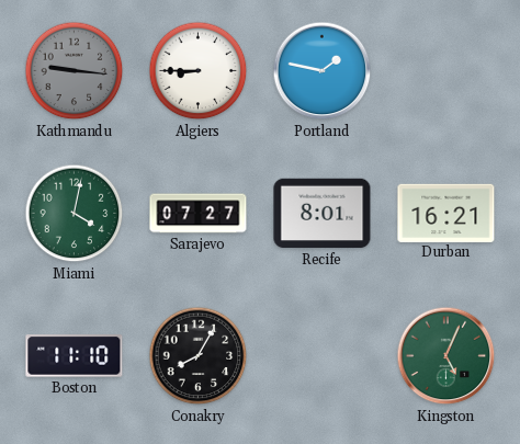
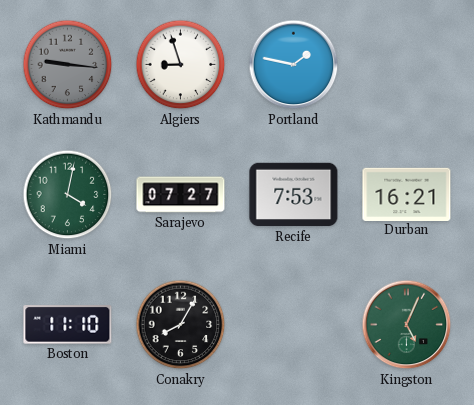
Algiers: 8:45 -> 8:57
Recife: 8:01 -> 7:53
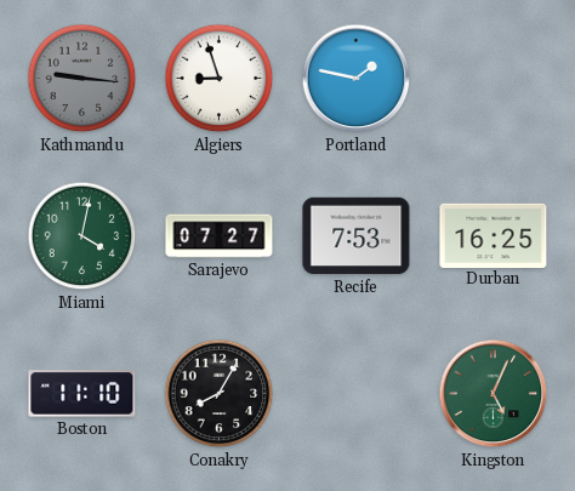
Durban: 16:21 -> 16:25
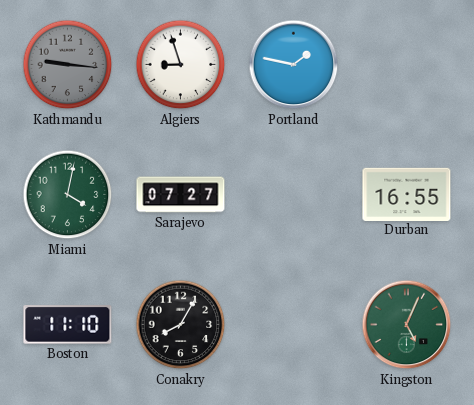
Recife: 7:53 -> none
Durban: 16:25 -> 16:55
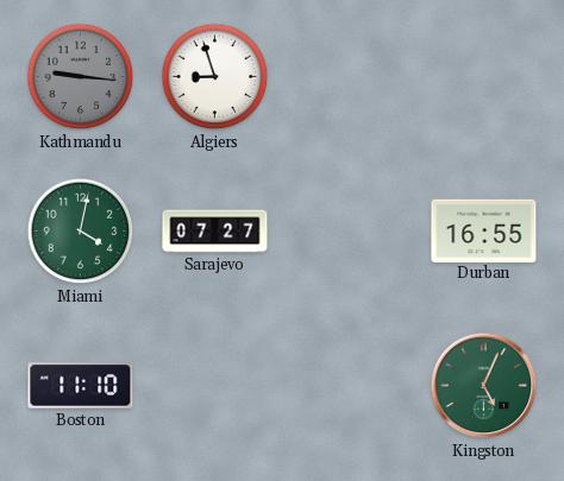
Portland: 1:47 -> none
Conakry: 8:05 -> none
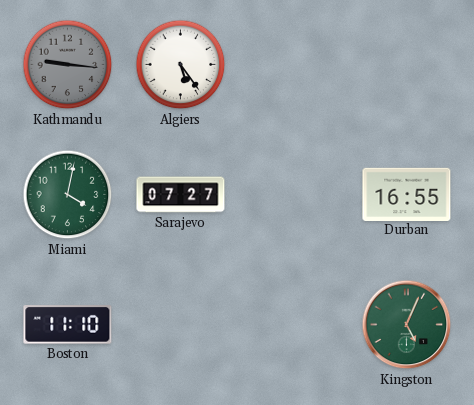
Algiers: 8:57 -> 5:24
